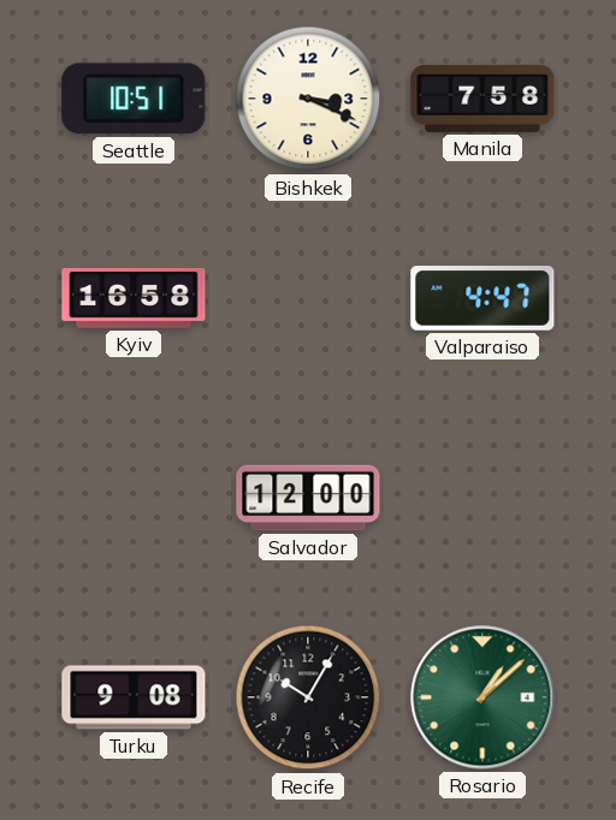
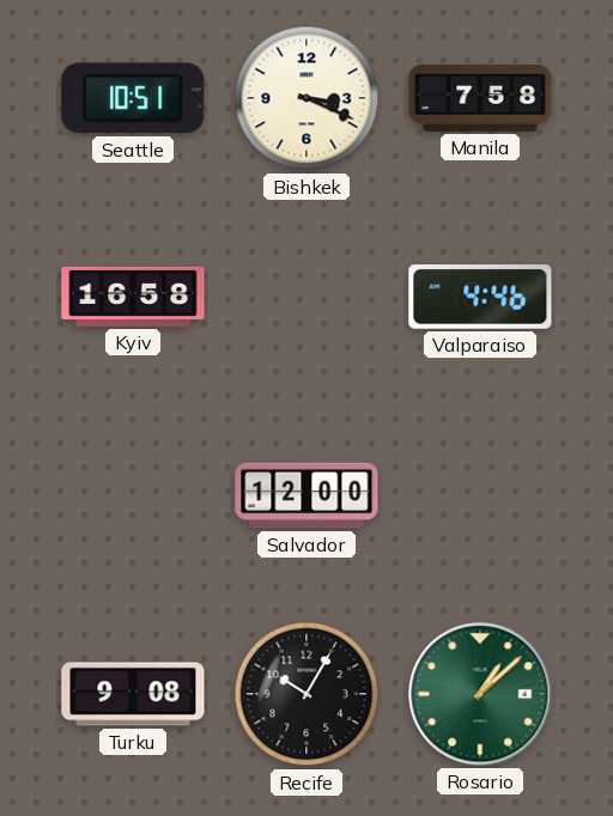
Valparaiso: 4:47 -> 4:46
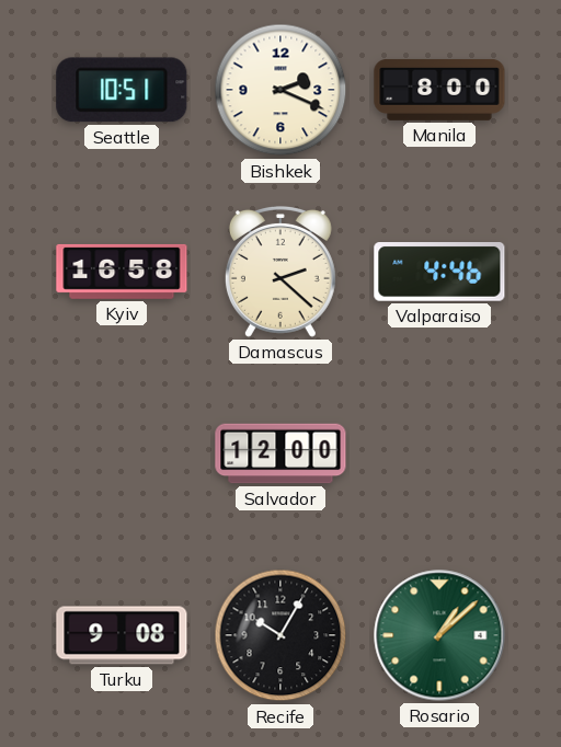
Bishkek: 3:19 -> 2:19
Manila: 7:58 -> 8:00
Damascus: none -> 2:22
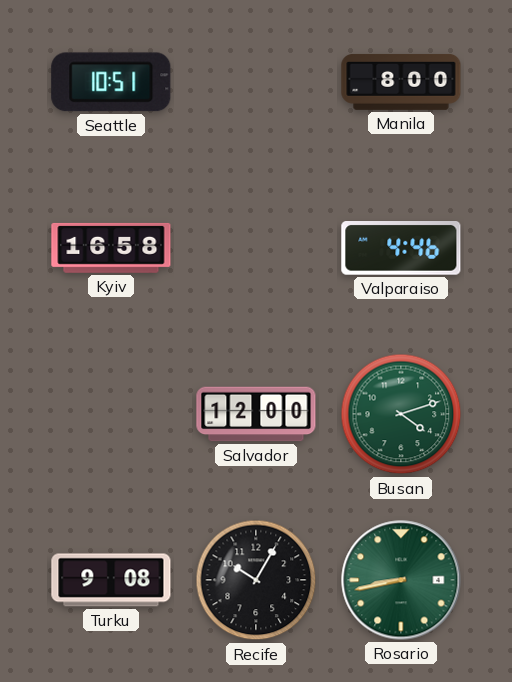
Bishkek: 2:19 -> none
Damascus: 2:22 -> none
Busan: none -> 4:12
Rosario: 1:08 -> 8:43
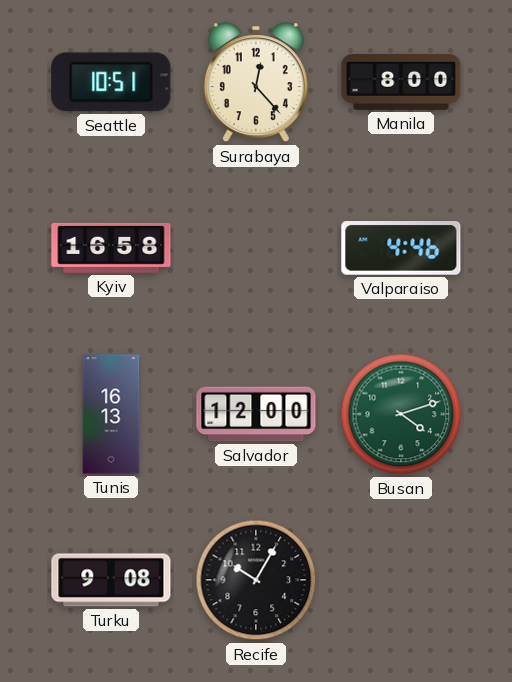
Surabaya: none -> 12:23
Tunis: none -> 16:13
Rosario: 8:43 -> none
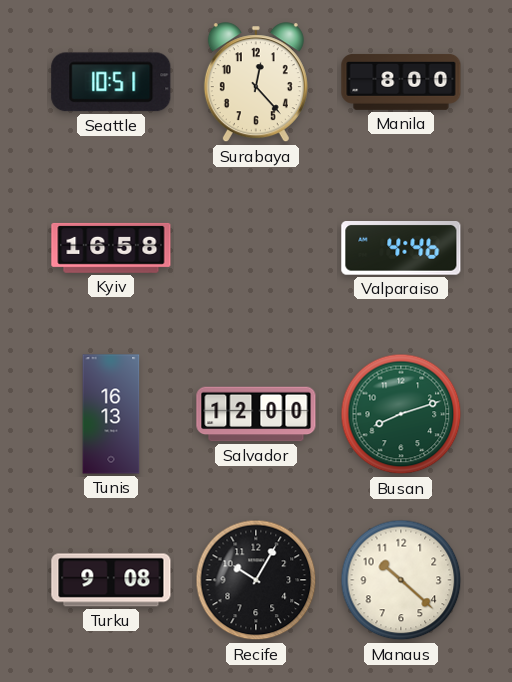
Busan: 4:12 -> 8:12
Manaus: none -> 10:22
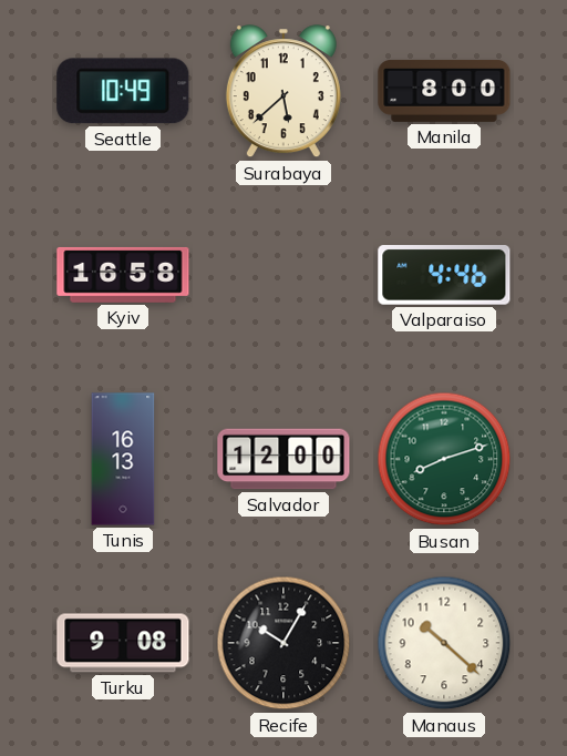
Seattle: 10:51 -> 10:49
Surabaya: 12:23 -> 5:38
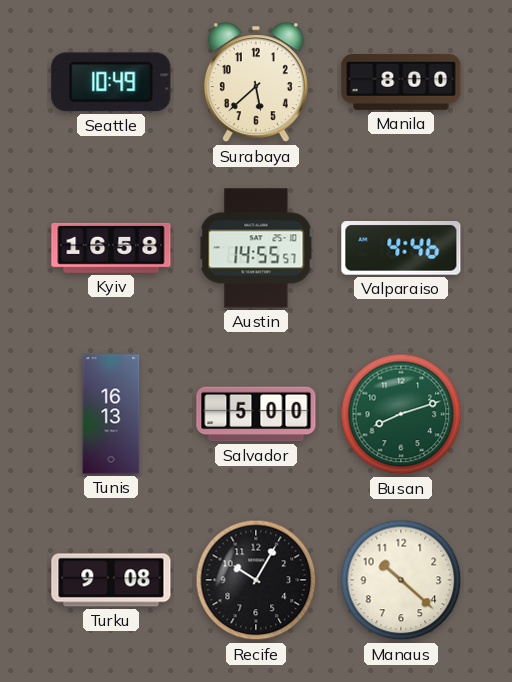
Austin: none -> 14:55
Salvador: 12:00 -> 5:00
